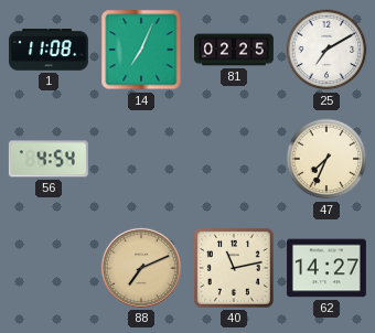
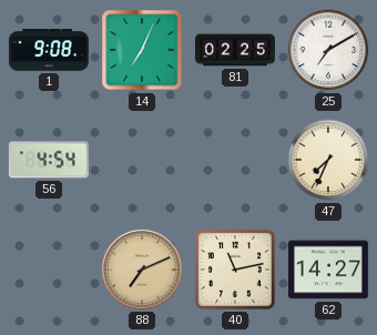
1: 11:08 -> 9:08
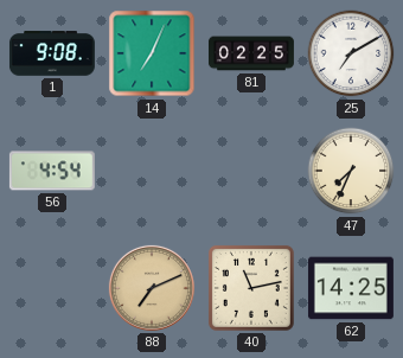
62: 14:27 -> 14:25
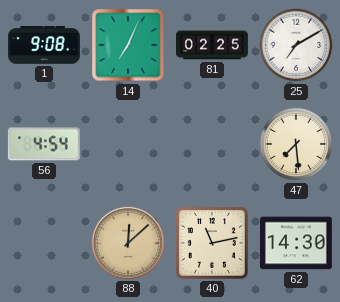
47: 7:34 -> 7:29
88: 7:11 -> 12:08
62: 14:25 -> 14:30
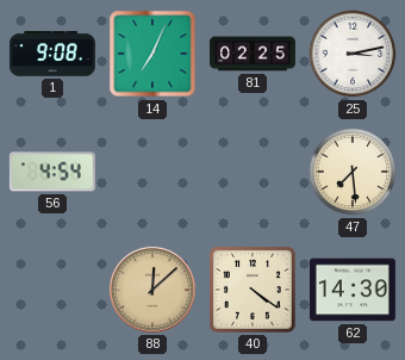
25: 7:10 -> 3:13
40: 11:13 -> 4:21
